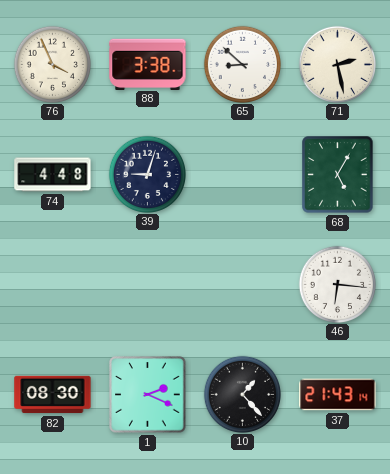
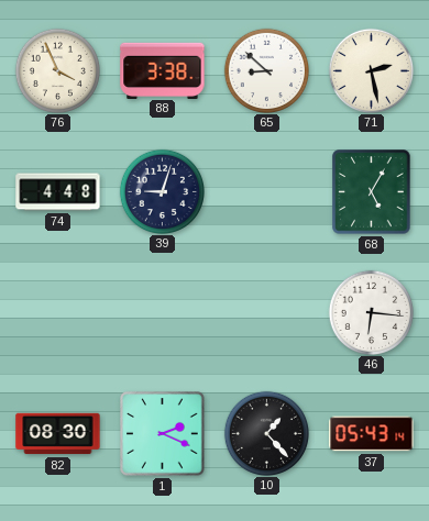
37: 21:43 -> 05:43
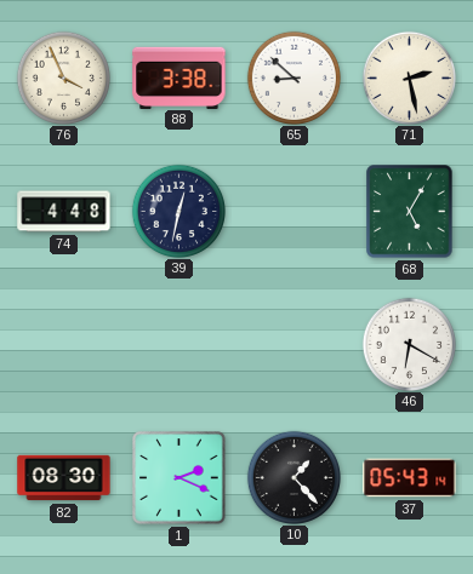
39: 9:03 -> 12:32
46: 6:16 -> 6:20
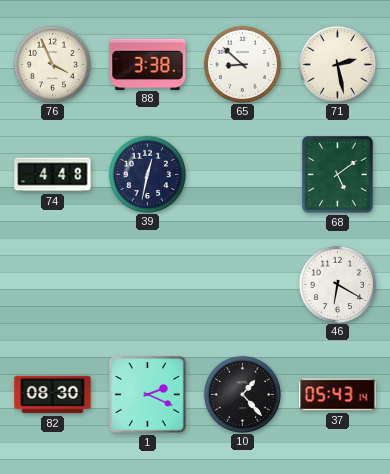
68: 5:05 -> 5:09
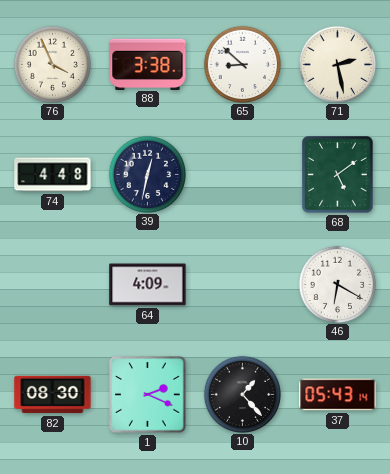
64: none -> 4:09
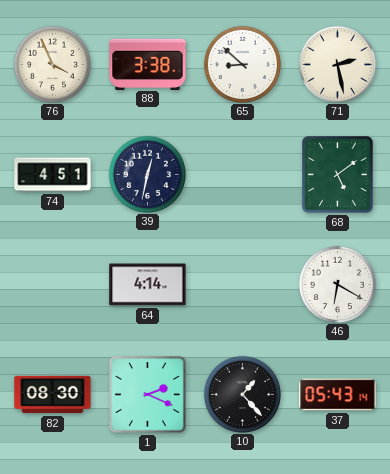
74: 4:48 -> 4:51
64: 4:09 -> 4:14
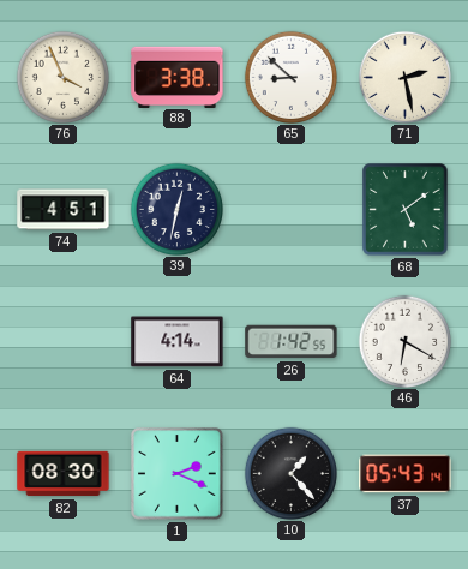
26: none -> 1:42
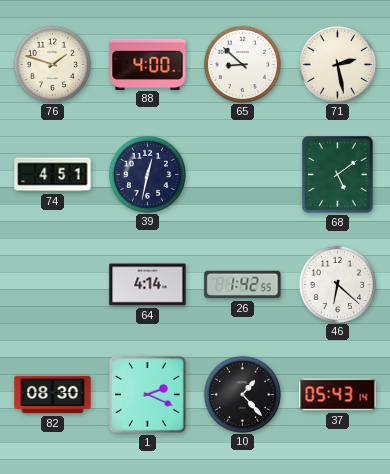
76: 3:56 -> 1:48
88: 3:38 -> 4:00
46: 6:20 -> 6:22
